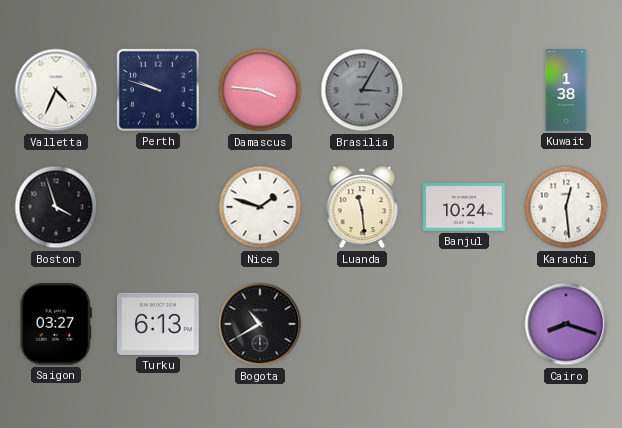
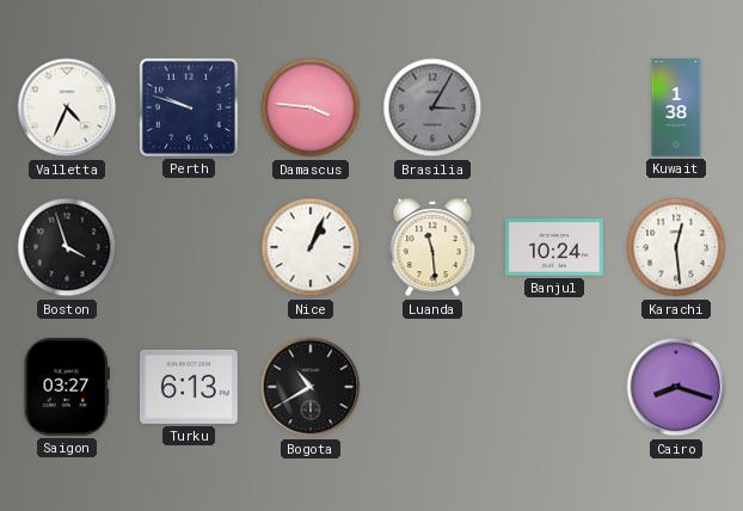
Nice: 1:48 -> 1:04
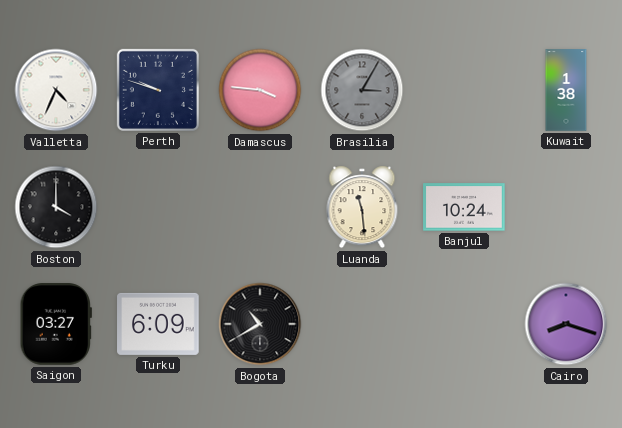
Boston: 3:57 -> 4:00
Nice: 1:04 -> none
Karachi: 12:29 -> none
Turku: 6:13 -> 6:09
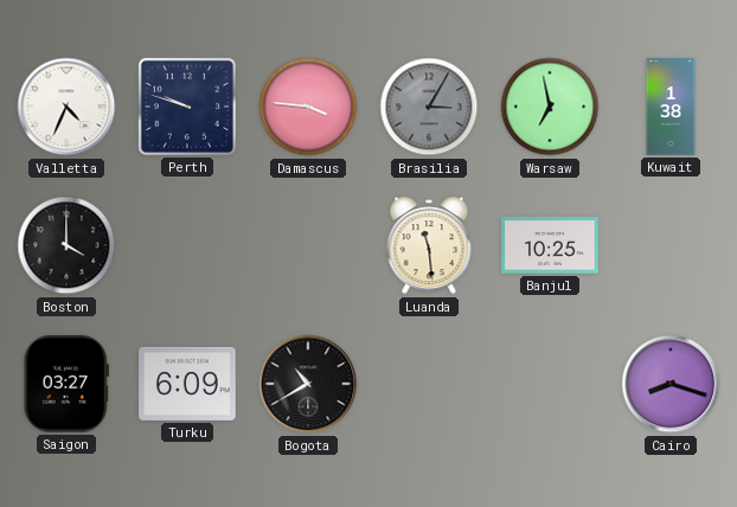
Warsaw: none -> 6:58
Banjul: 10:24 -> 10:25
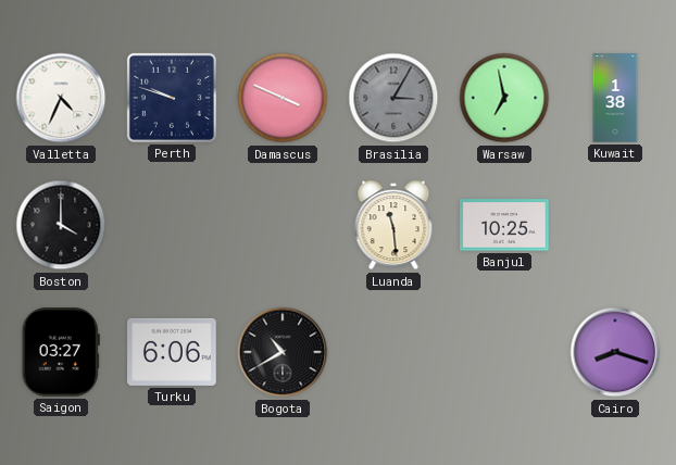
Damascus: 3:46 -> 3:49
Turku: 6:09 -> 6:06
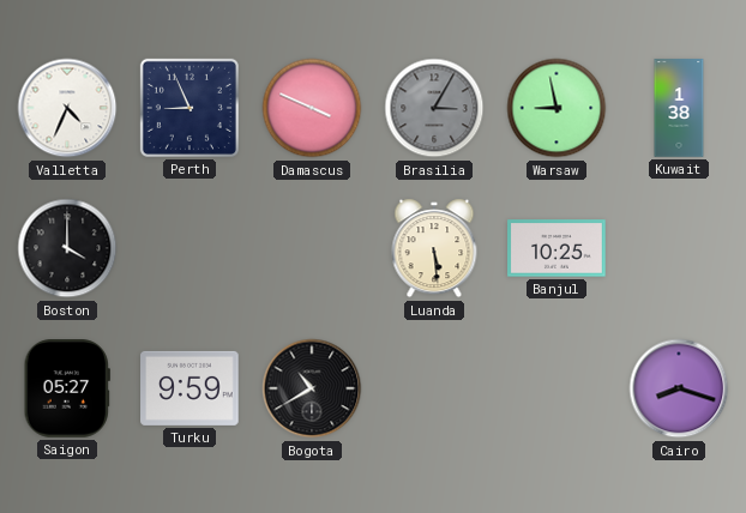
Perth: 9:48 -> 8:56
Warsaw: 6:58 -> 8:58
Luanda: 11:29 -> 5:29
Saigon: 03:27 -> 05:27
Turku: 6:06 -> 9:59
